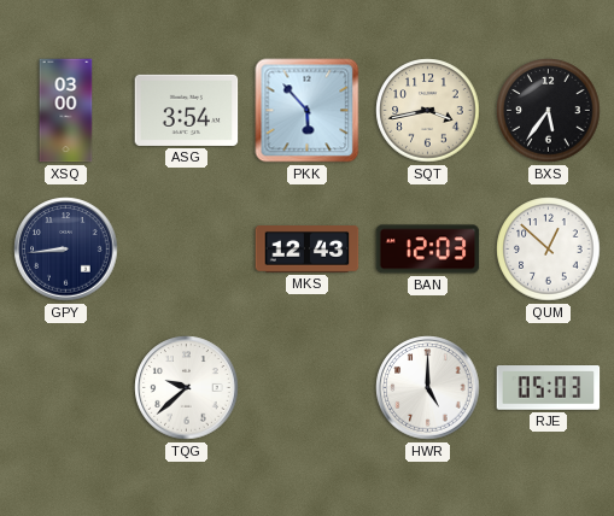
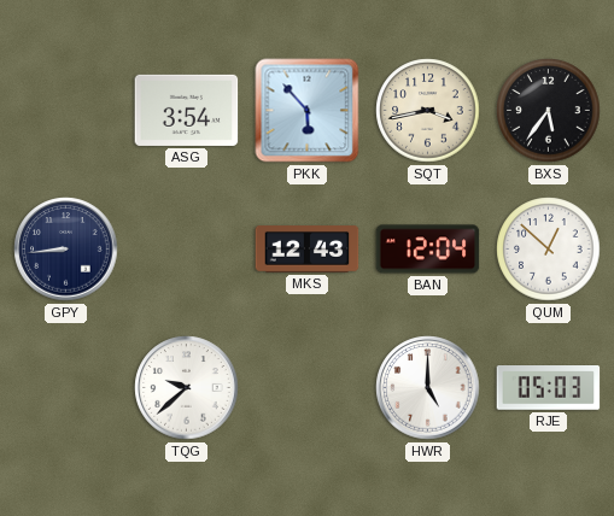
XSQ: 03:00 -> none
BAN: 12:03 -> 12:04
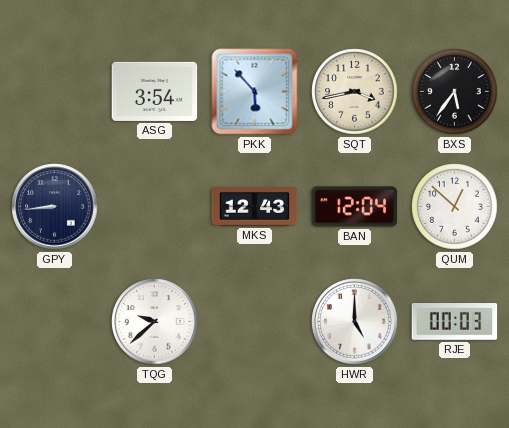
RJE: 05:03 -> 00:03
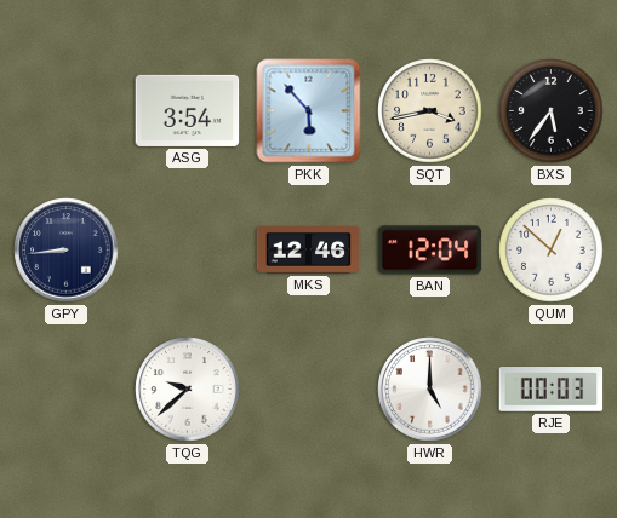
MKS: 12:43 -> 12:46
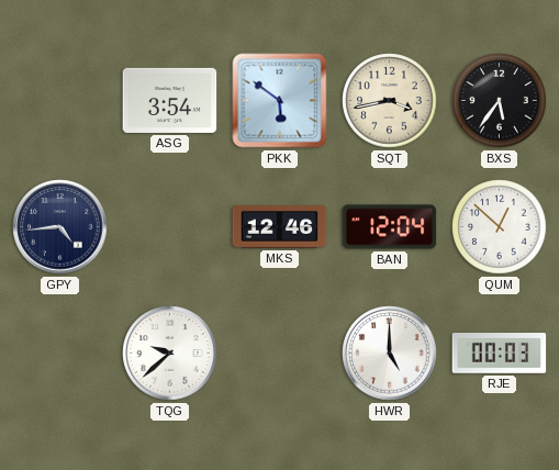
PKK: 5:53 -> 5:51
GPY: 8:44 -> 4:44
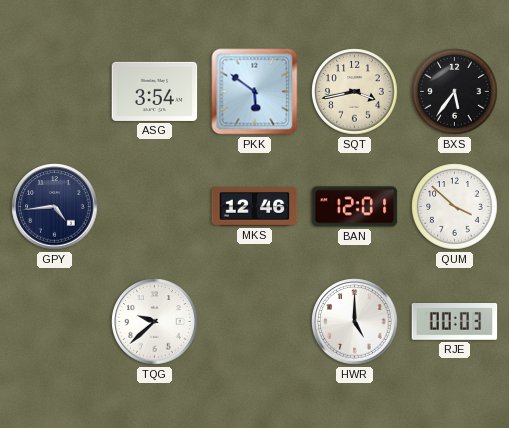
BAN: 12:04 -> 12:01
QUM: 12:52 -> 3:52
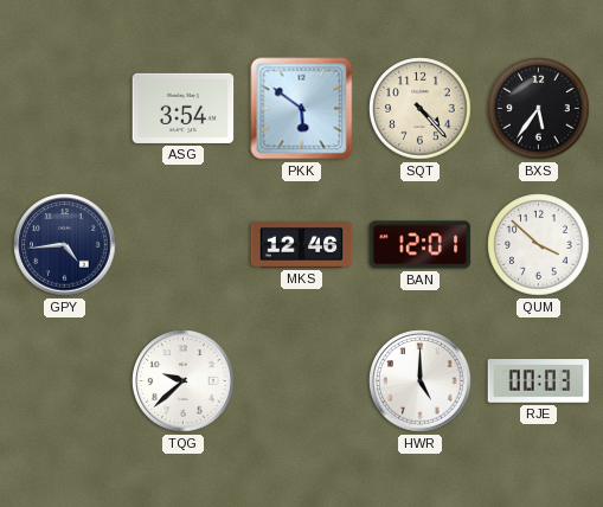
SQT: 3:43 -> 4:23
